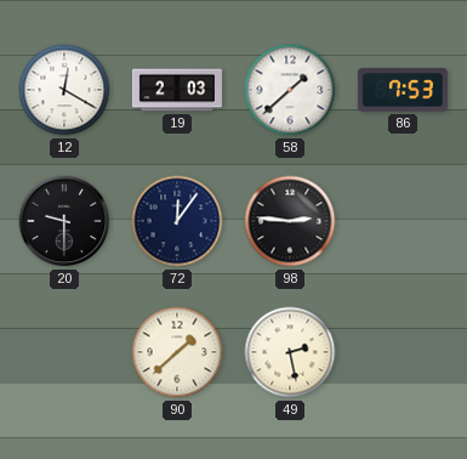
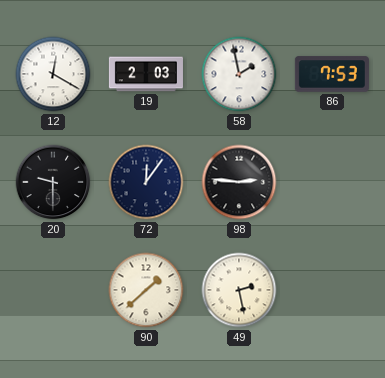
58: 1:38 -> 1:58
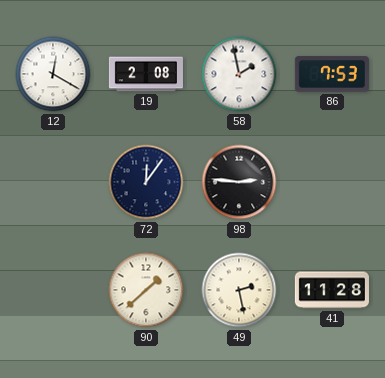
19: 2:03 -> 2:08
20: 9:30 -> none
41: none -> 11:28
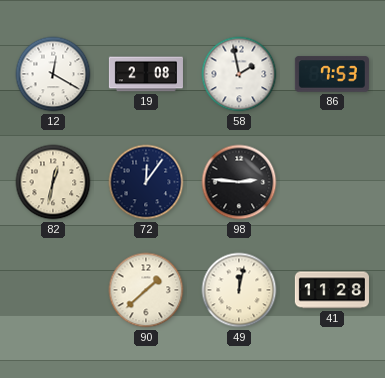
82: none -> 12:32
49: 2:28 -> 12:02
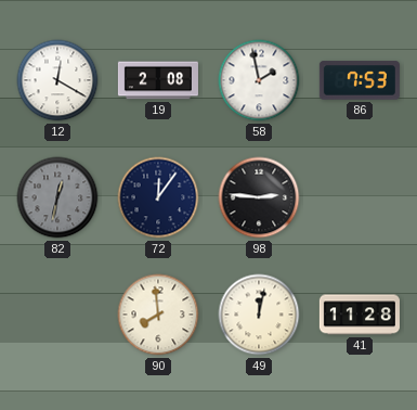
82 dial: cream -> grey
90: 1:38 -> 7:59
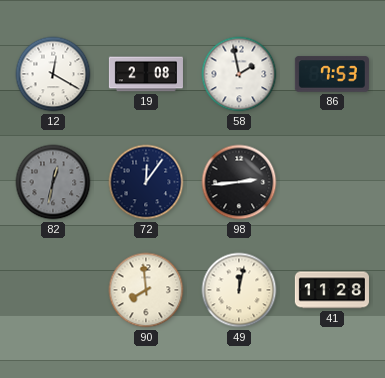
98: 2:46 -> 2:44
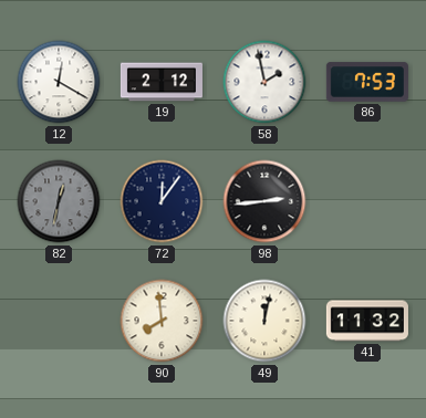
19: 2:08 -> 2:12
41: 11:28 -> 11:32
